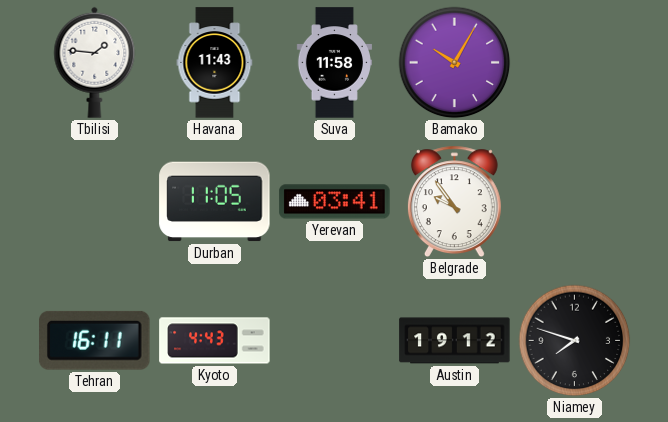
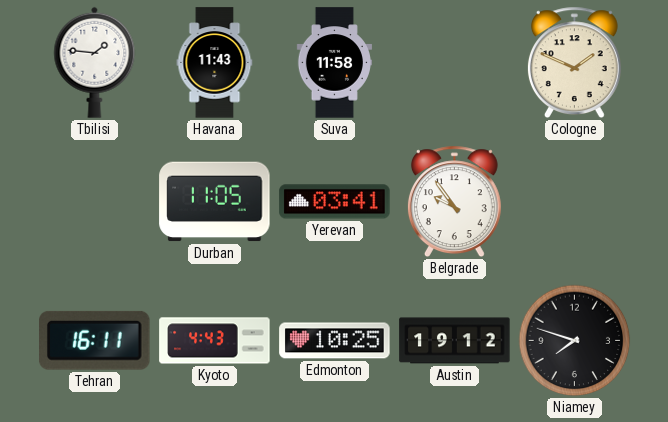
Bamako: 10:05 -> none
Cologne: none -> 1:49
Edmonton: none -> 10:25
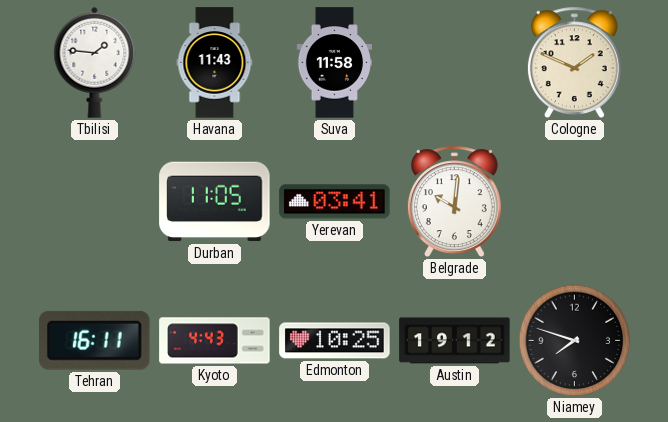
Belgrade: 9:54 -> 10:01
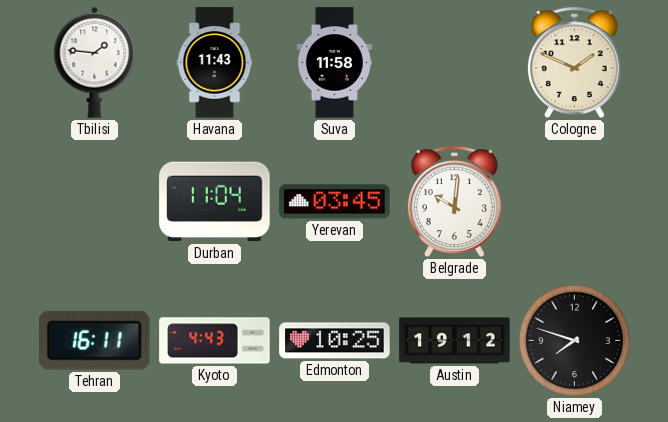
Durban: 11:05 -> 11:04
Yerevan: 03:41 -> 03:45
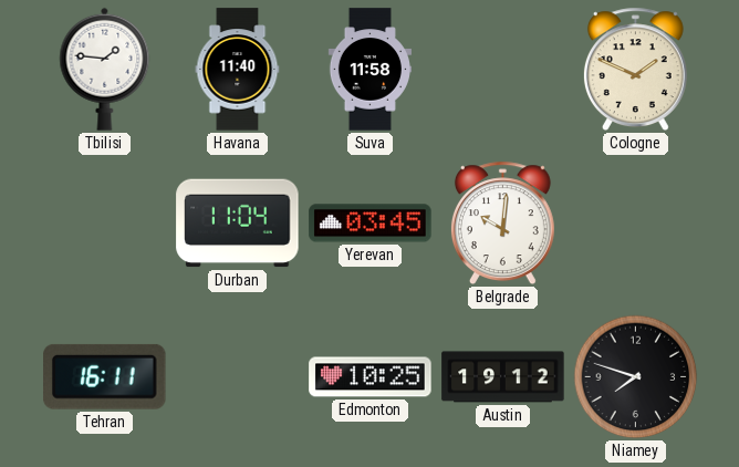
Havana: 11:43 -> 11:40
Kyoto: 4:43 -> none
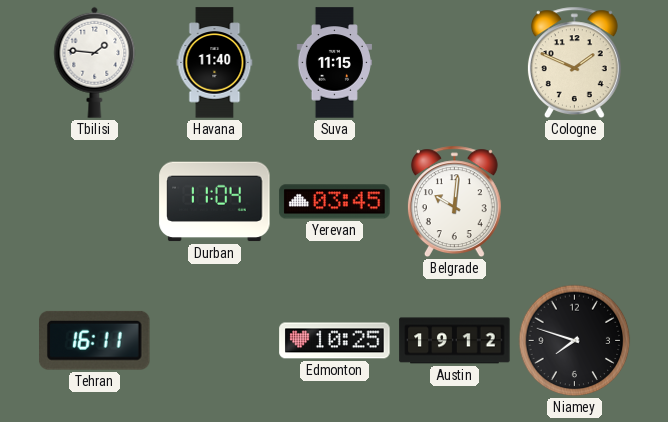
Suva: 11:58 -> 11:15
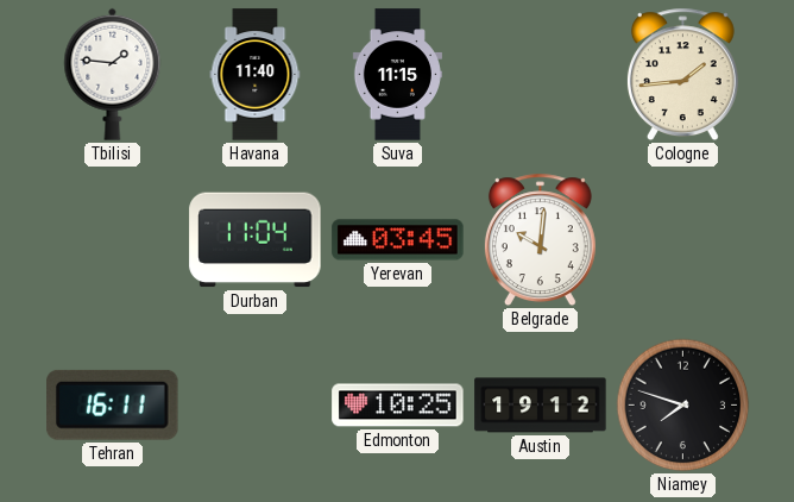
Cologne: 1:49 -> 1:44
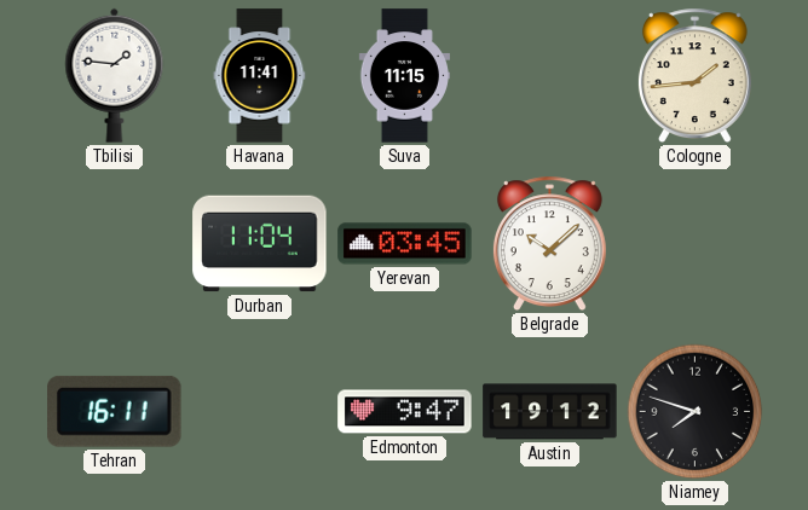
Havana: 11:40 -> 11:41
Belgrade: 10:01 -> 10:08
Edmonton: 10:25 -> 9:47
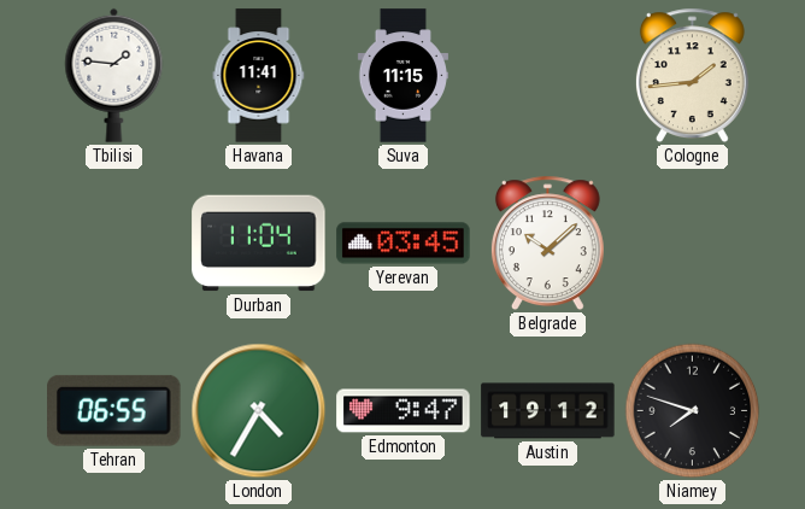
Tehran: 16:11 -> 06:55
London: none -> 4:35
